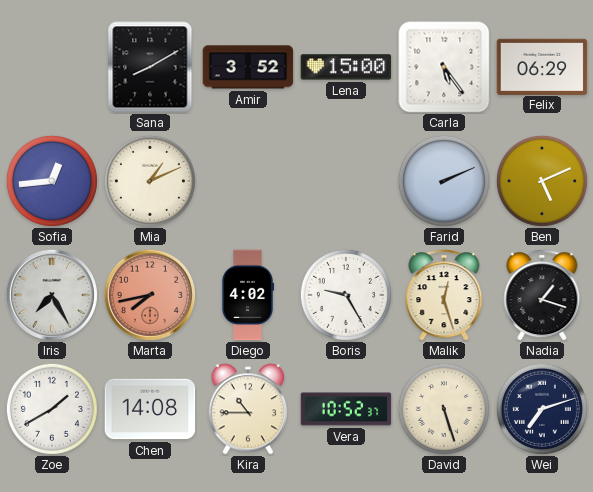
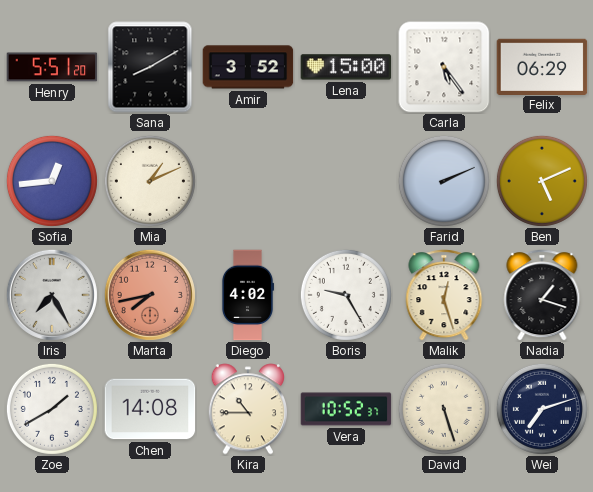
Henry: none -> 5:51
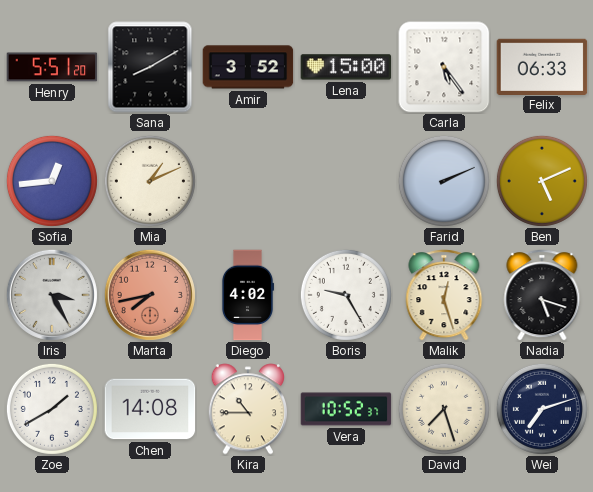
Felix: 06:29 -> 06:33
Iris: 7:25 -> 3:25
Nadia: 1:18 -> 5:18
David: 5:27 -> 7:27
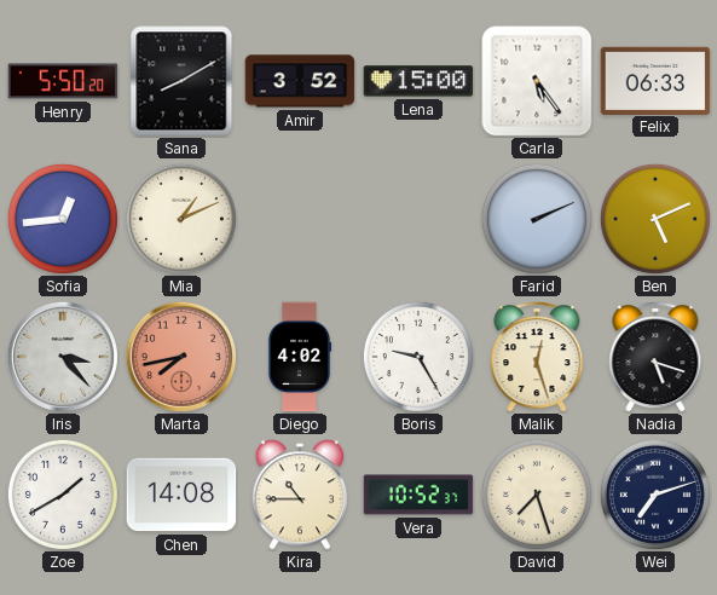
Henry: 5:51 -> 5:50
Iris: 3:25 -> 3:23
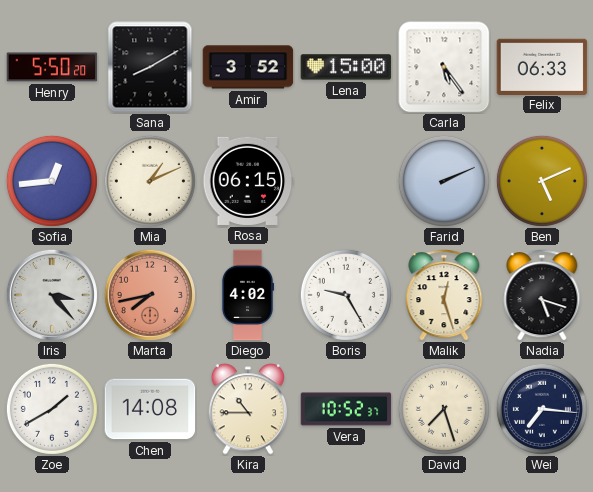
Rosa: none -> 06:15
Wei: 7:12 -> 7:16
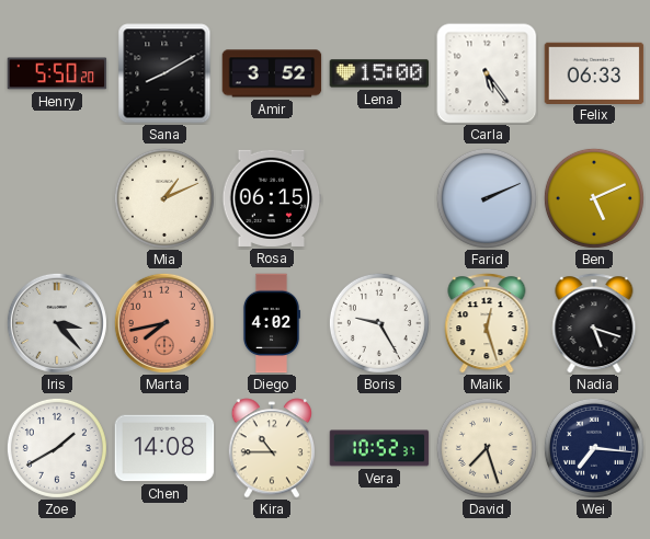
Sofia: 12:44 -> none
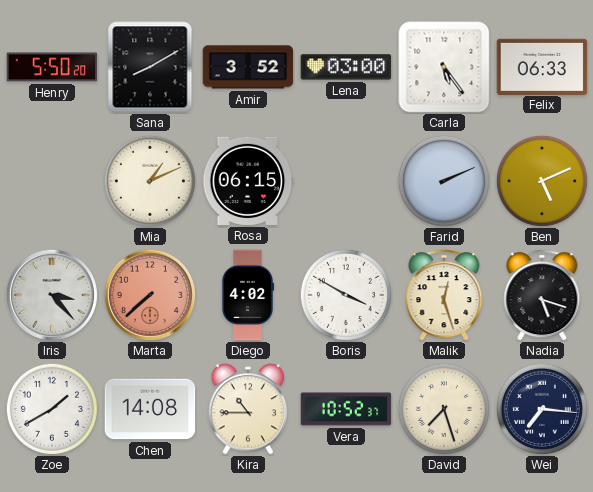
Lena: 15:00 -> 03:00
Marta: 7:43 -> 7:38
Boris: 9:25 -> 3:50
